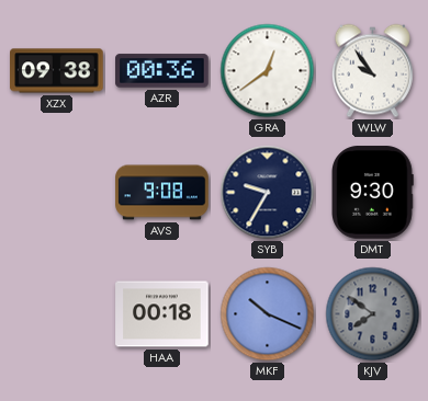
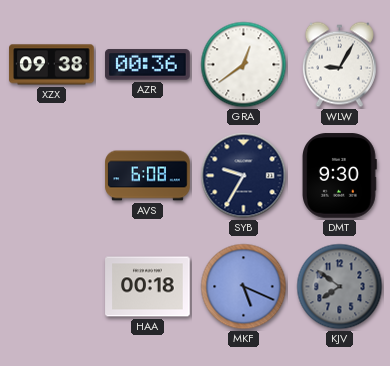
WLW: 9:54 -> 9:05
AVS: 9:08 -> 6:08
MKF: 10:19 -> 5:19
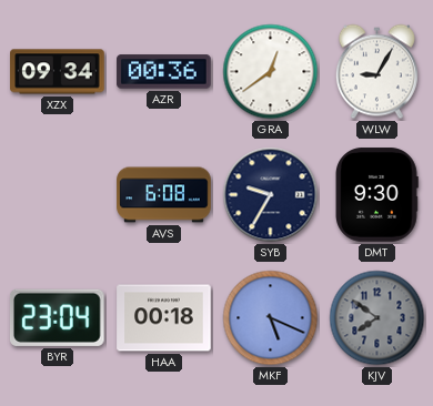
XZX: 09:38 -> 09:34
BYR: none -> 23:04
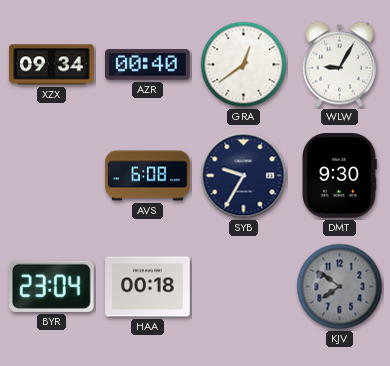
AZR: 00:36 -> 00:40
MKF: 5:19 -> none
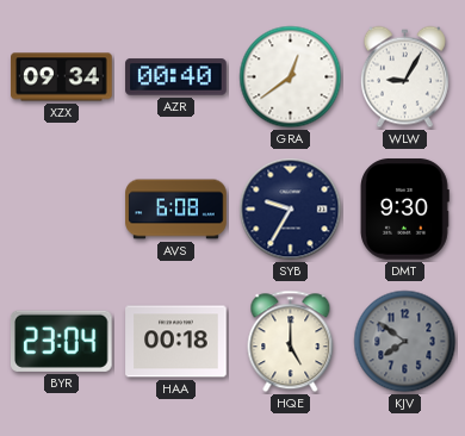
HQE: none -> 5:00
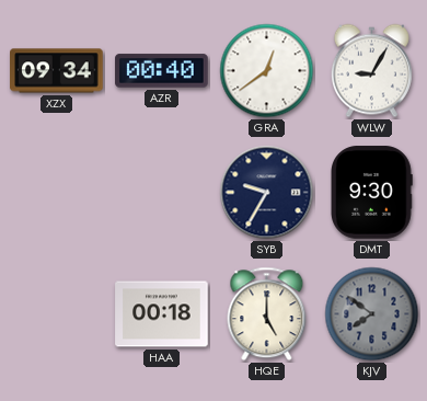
AVS: 6:08 -> none
BYR: 23:04 -> none
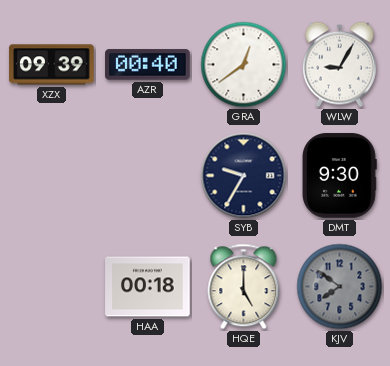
XZX: 09:34 -> 09:39
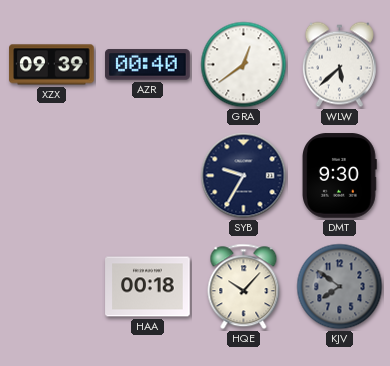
WLW: 9:05 -> 5:38
HQE: 5:00 -> 10:07
